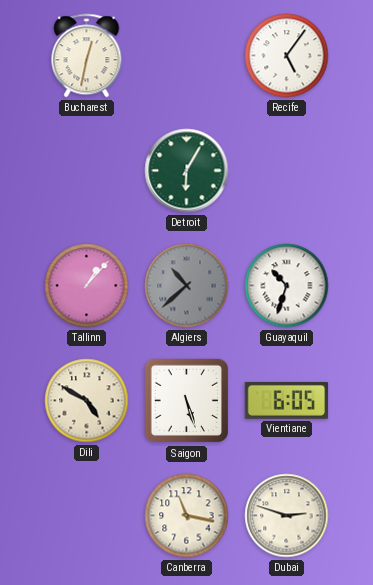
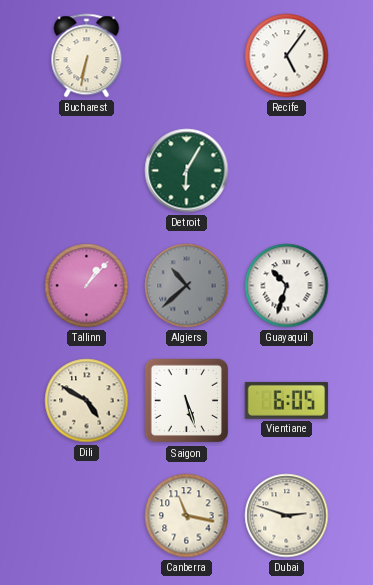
Bucharest: 12:32 -> 6:32
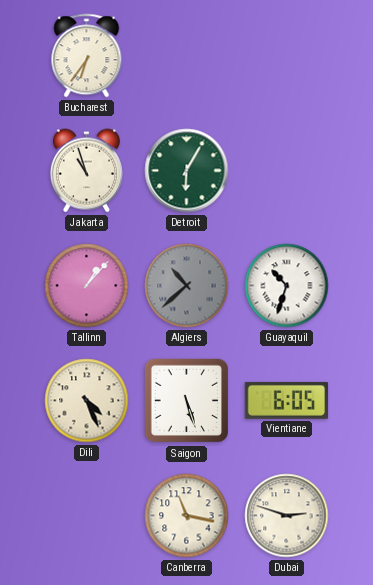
Bucharest: 6:32 -> 6:36
Recife: 5:06 -> none
Jakarta: none -> 10:57
Dili: 4:50 -> 4:26
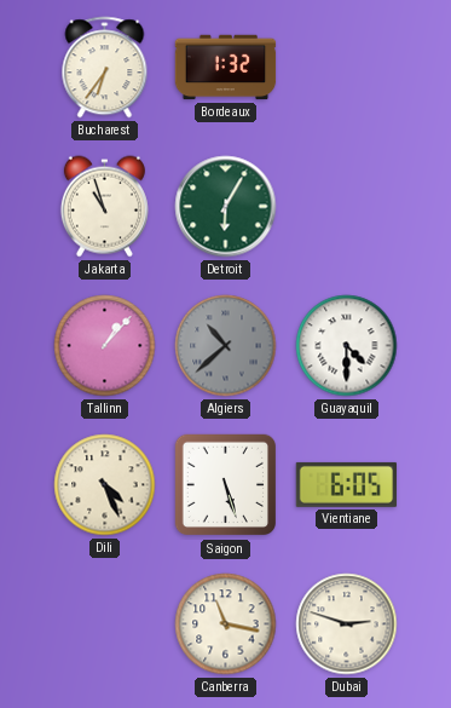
Bordeaux: none -> 1:32
Guayaquil: 10:33 -> 4:30
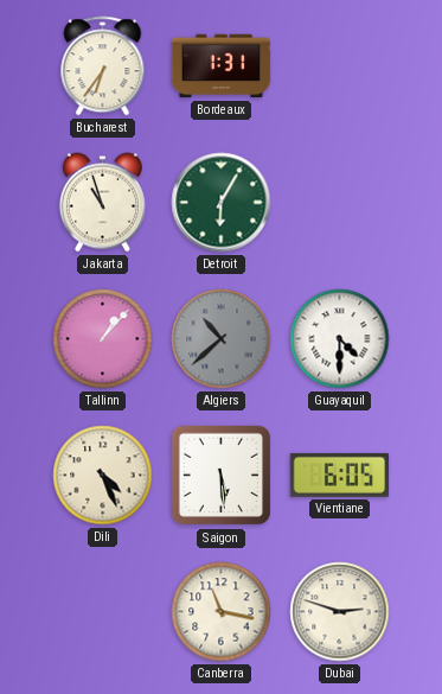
Bordeaux: 1:32 -> 1:31
Saigon: 5:27 -> 5:29
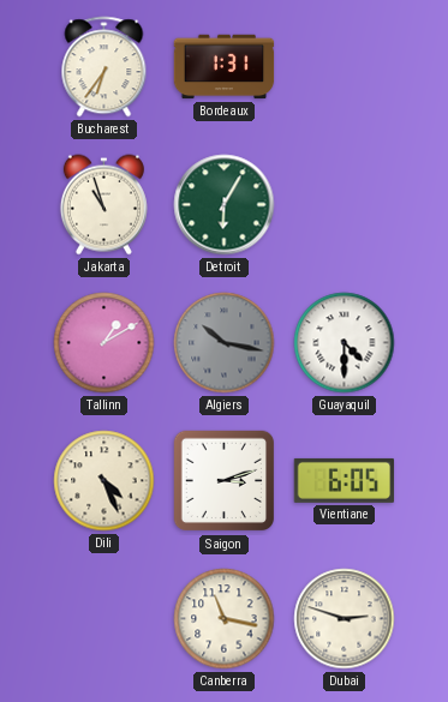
Tallinn: 1:07 -> 1:10
Algiers: 10:38 -> 10:17
Saigon: 5:29 -> 3:12
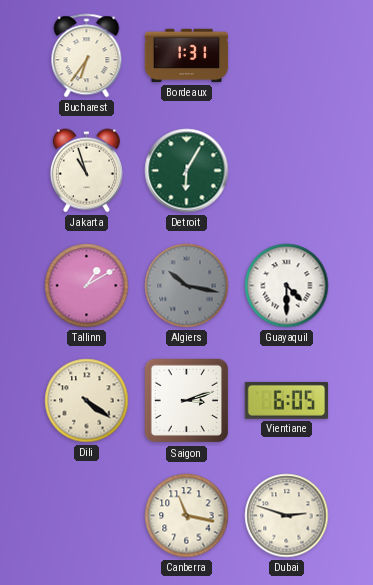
Dili: 4:26 -> 4:21
